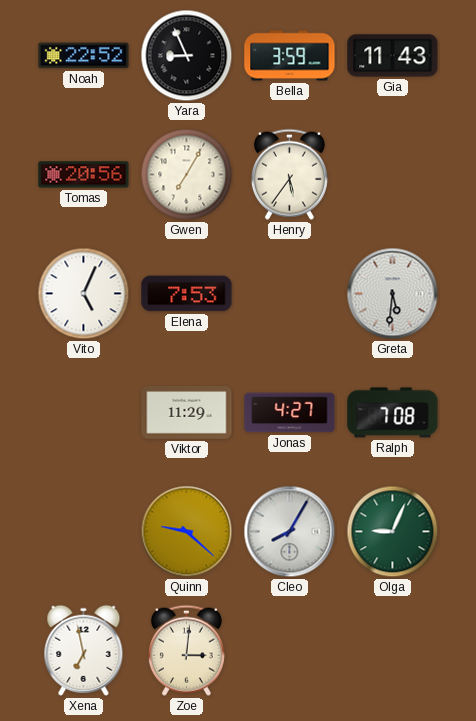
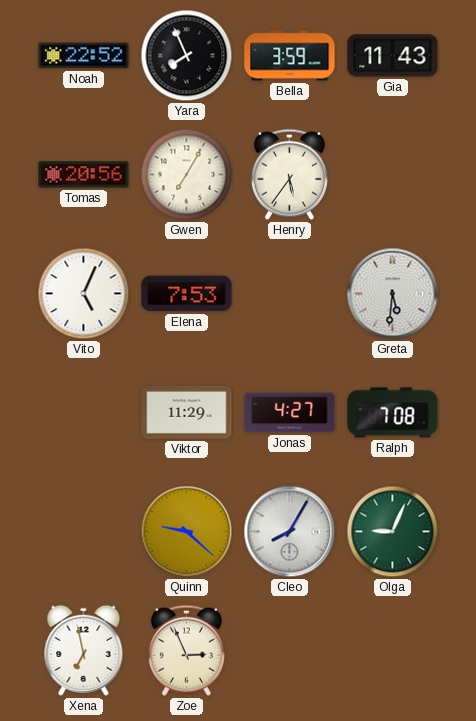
Yara: 8:56 -> 7:56
Zoe: 3:01 -> 2:56
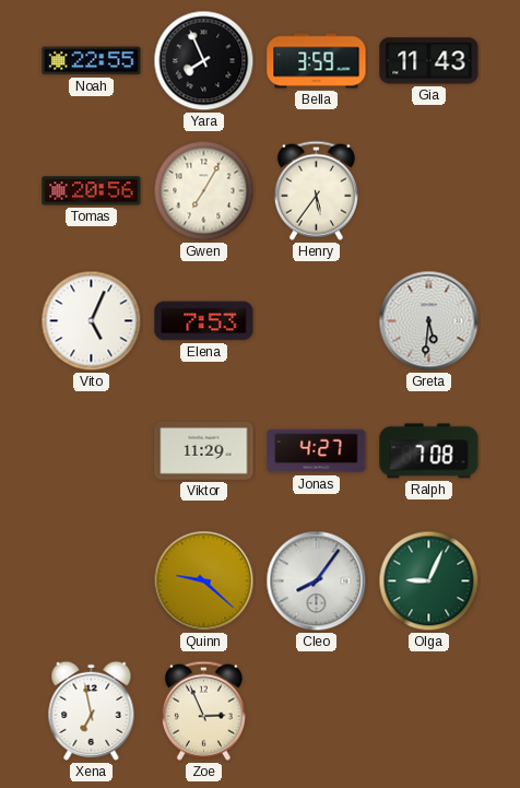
Noah: 22:52 -> 22:55
Cleo: 8:05 -> 8:06
